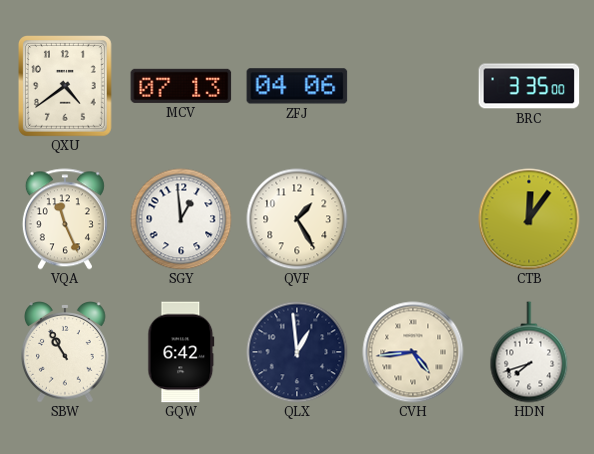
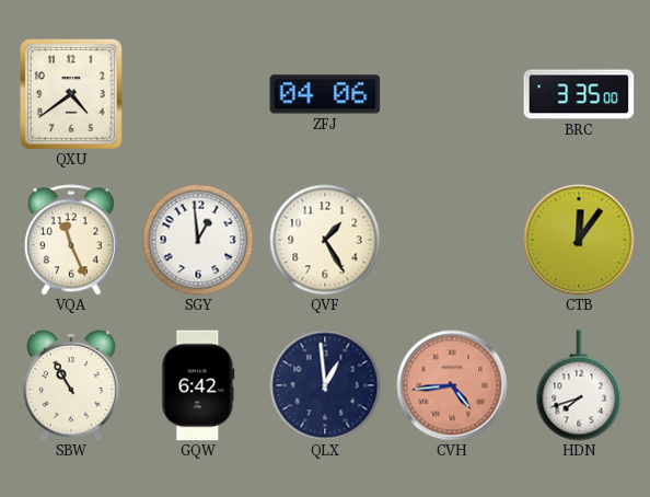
MCV: 07:13 -> none
CVH dial: cream -> salmon
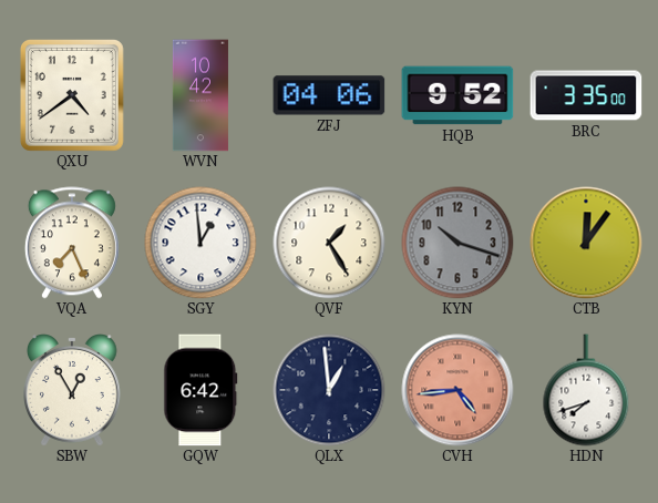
WVN: none -> 10:42
HQB: none -> 9:52
VQA: 11:26 -> 7:26
KYN: none -> 10:18
SBW: 10:55 -> 12:55
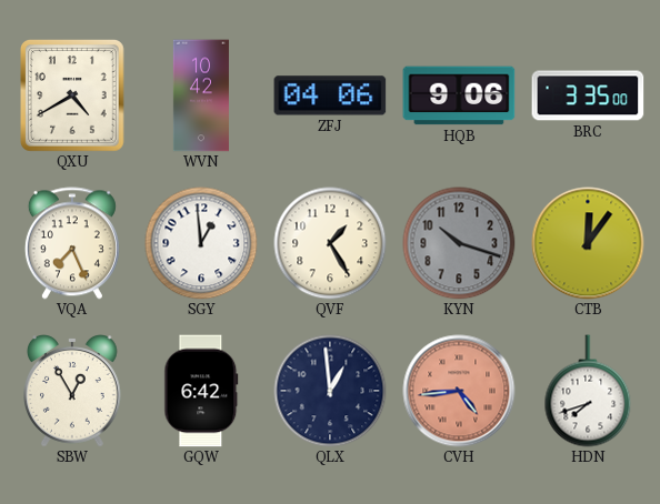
QXU: 4:39 -> 4:40
HQB: 9:52 -> 9:06
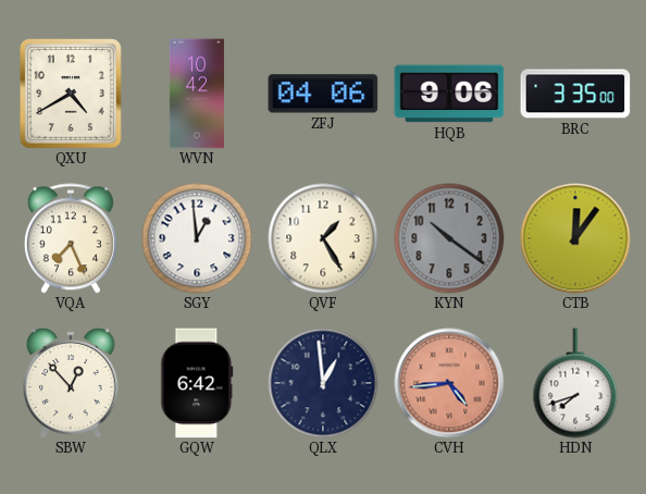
KYN: 10:18 -> 10:21
SBW: 12:55 -> 12:53
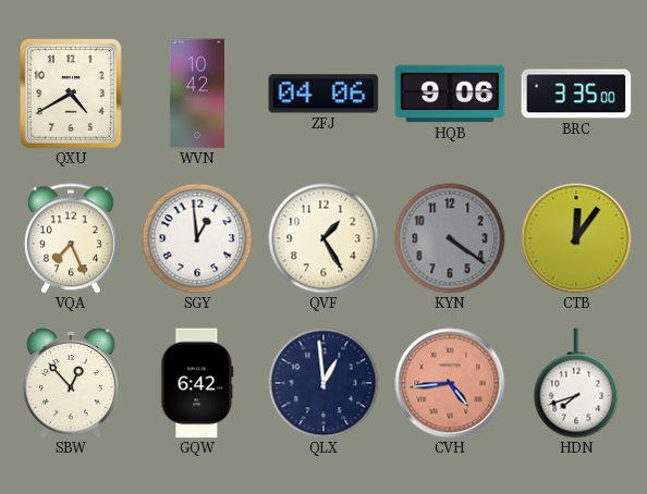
KYN: 10:21 -> 4:21
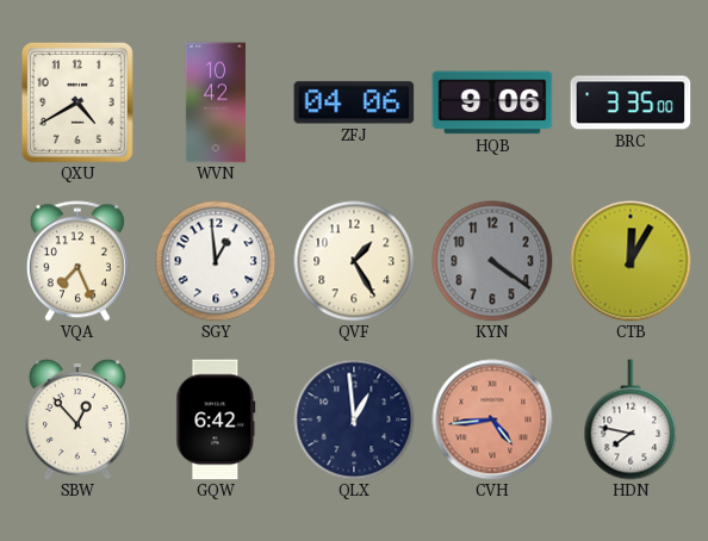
CTB: 12:06 -> 12:05
HDN: 7:42 -> 7:47
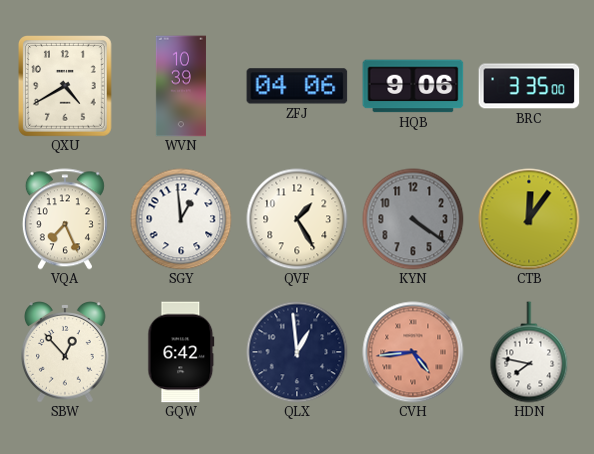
WVN: 10:42 -> 10:39
CTB: 12:05 -> 12:06
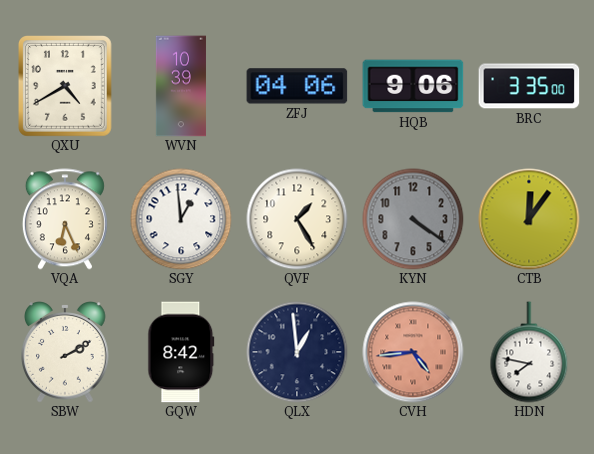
VQA: 7:26 -> 6:26
SBW: 12:53 -> 2:10
GQW: 6:42 -> 8:42
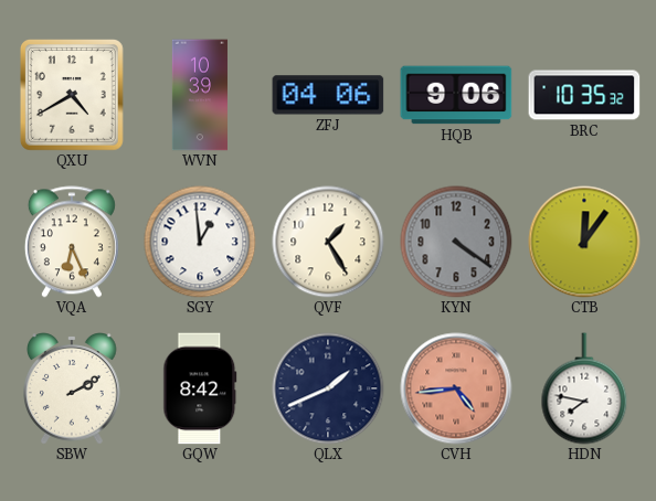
BRC: 3:35 -> 10:35
QLX: 12:59 -> 1:41
